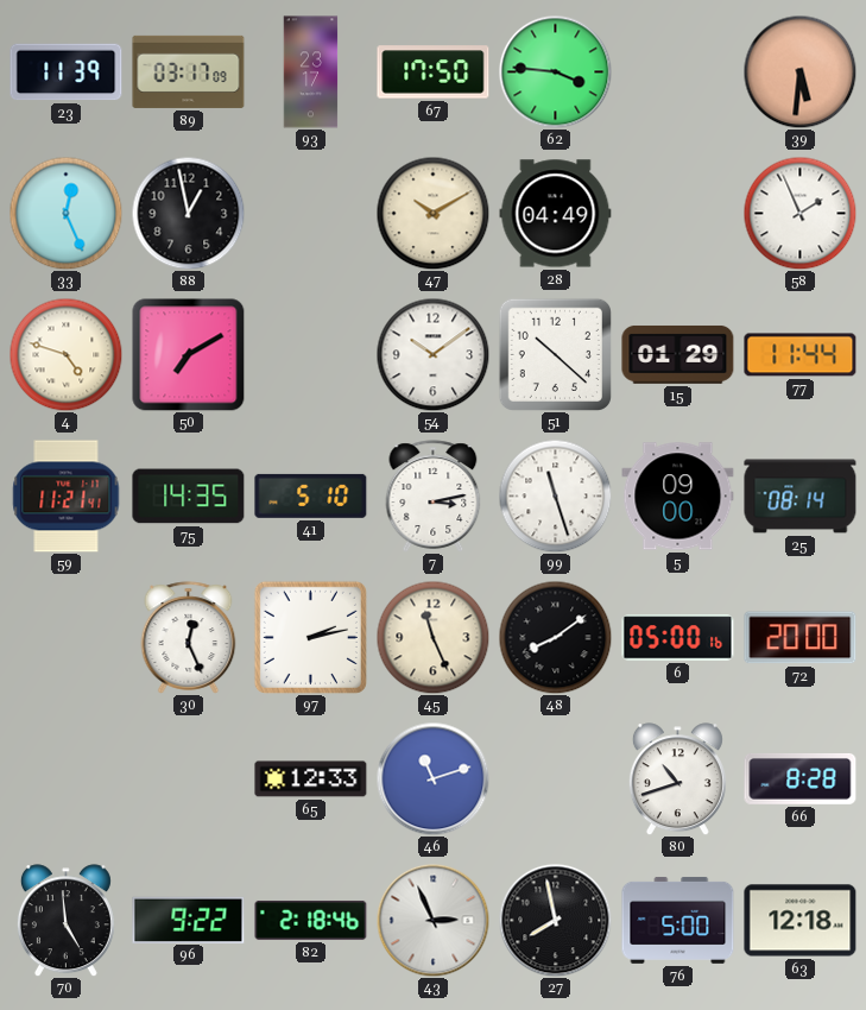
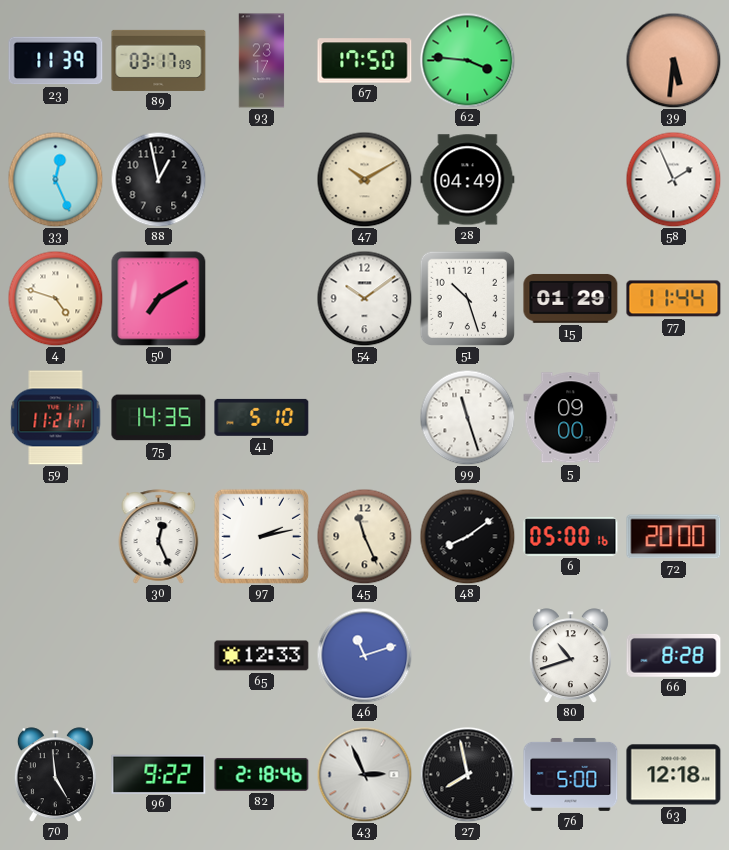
51: 10:22 -> 10:27
7: 3:13 -> none
25: 08:14 -> none
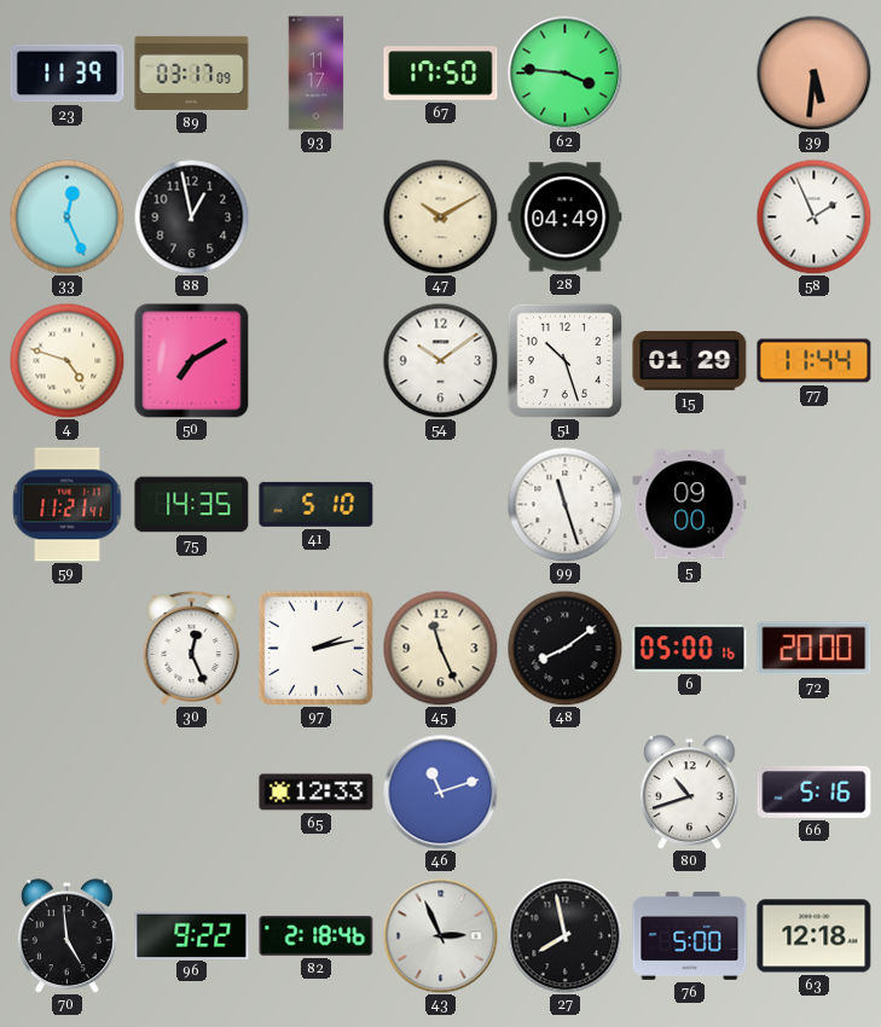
93: 23:17 -> 11:17
66: 8:28 -> 5:16
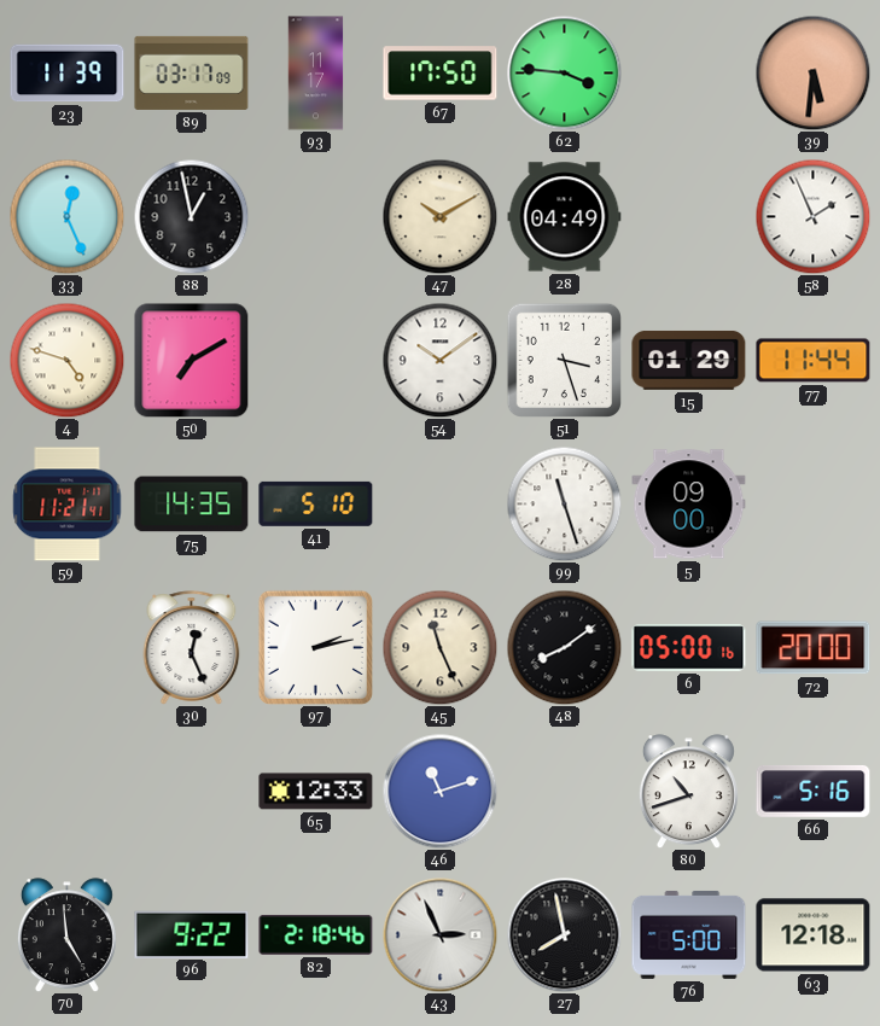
51: 10:27 -> 3:27
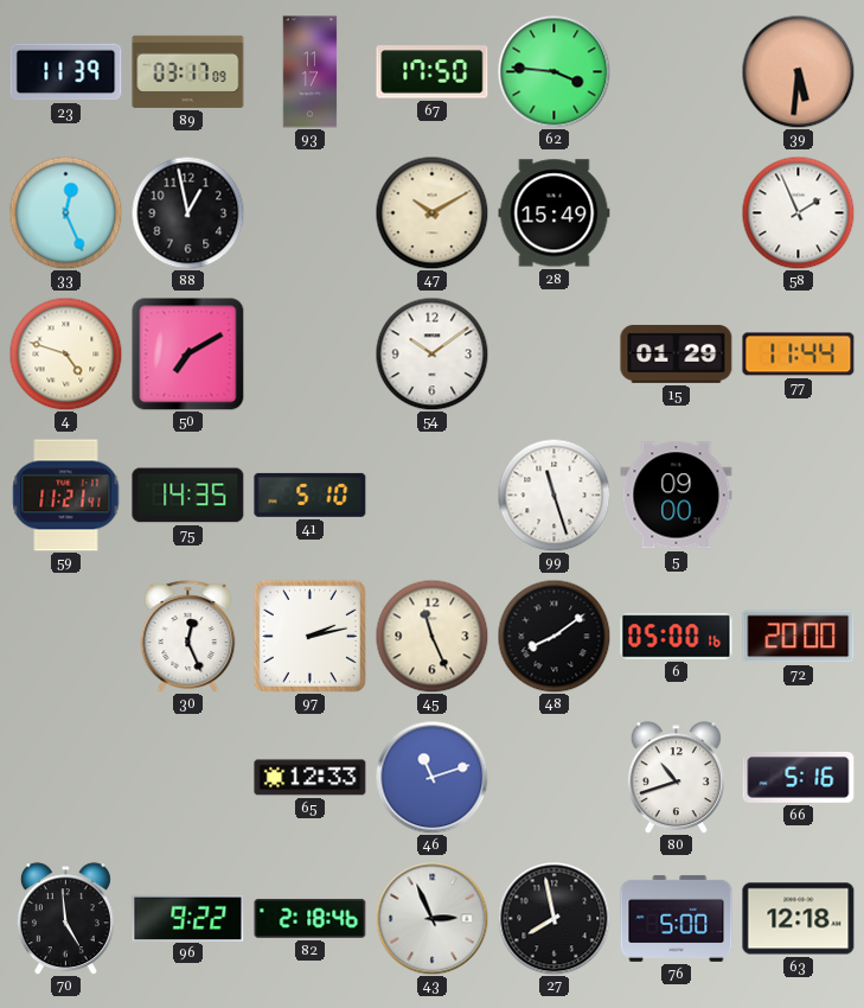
28: 04:49 -> 15:49
51: 3:27 -> none
